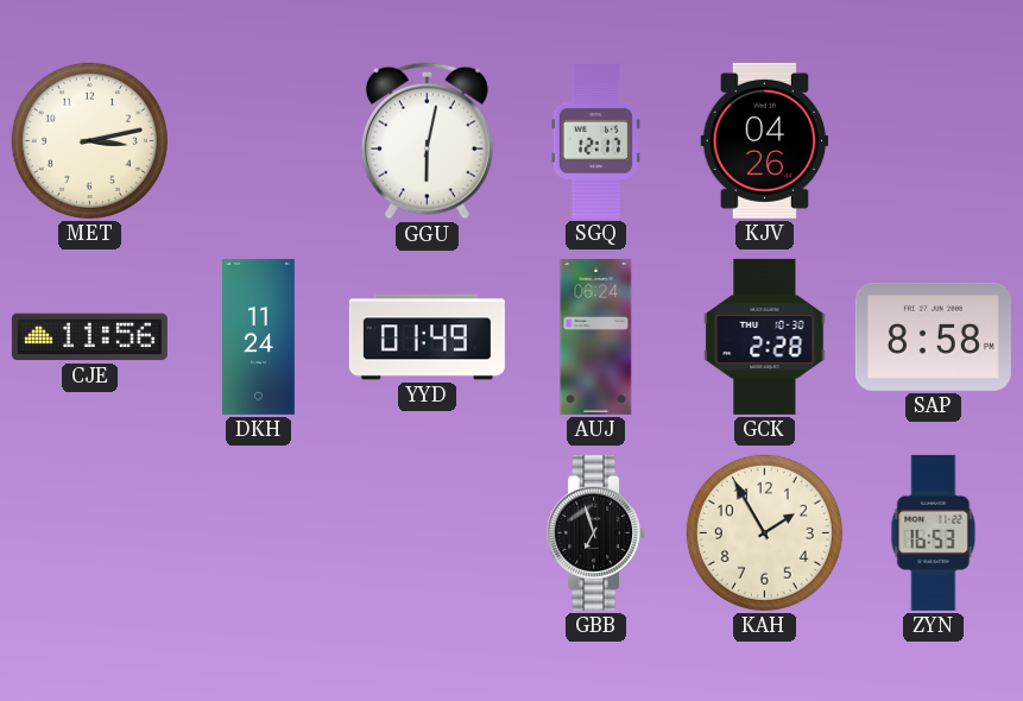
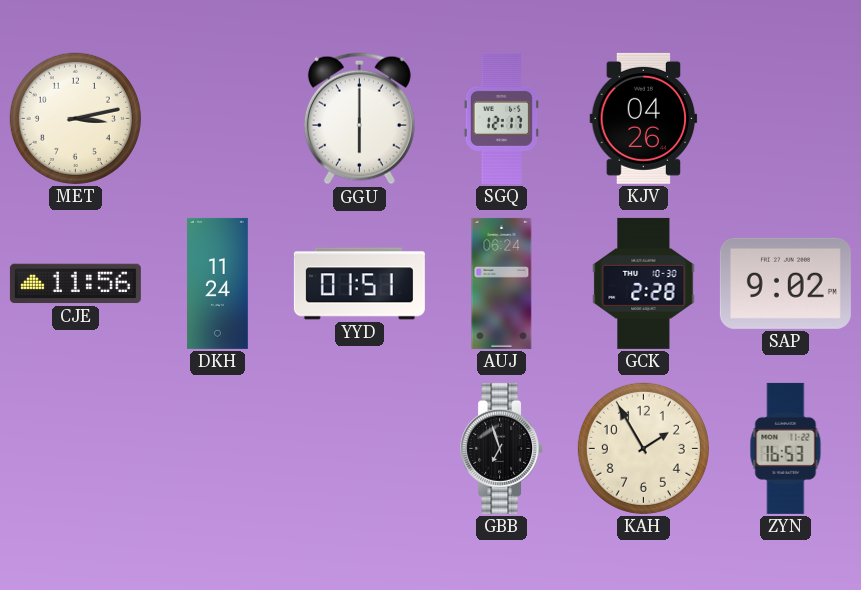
GGU: 6:02 -> 6:00
YYD: 01:49 -> 01:51
SAP: 8:58 -> 9:02
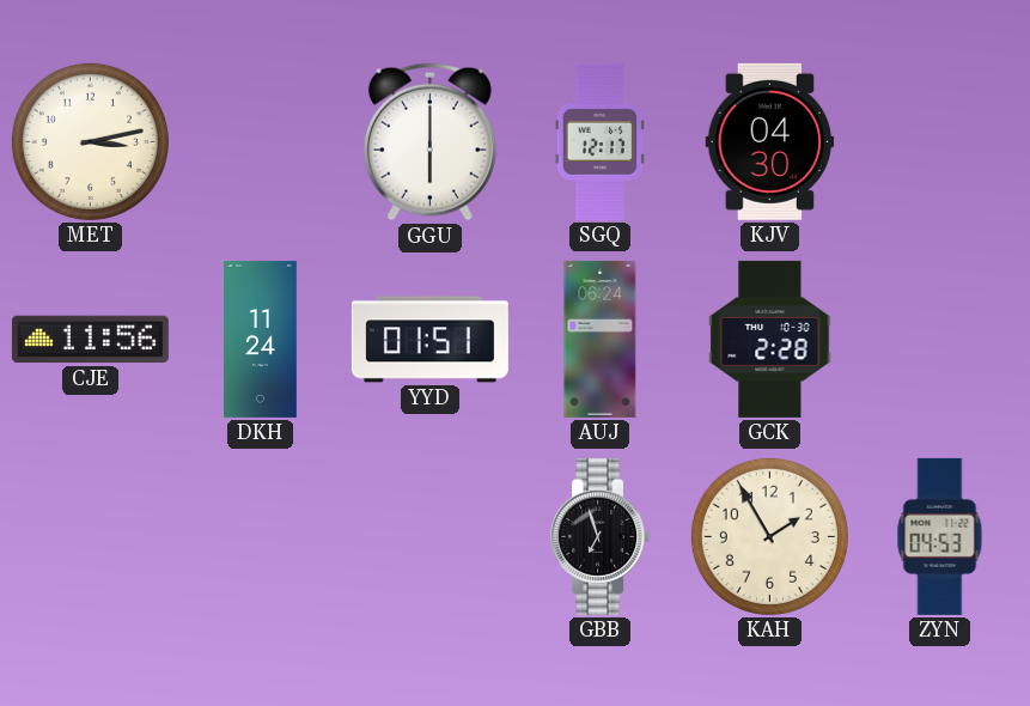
KJV: 04:26 -> 04:30
SAP: 9:02 -> none
ZYN: 16:53 -> 04:53
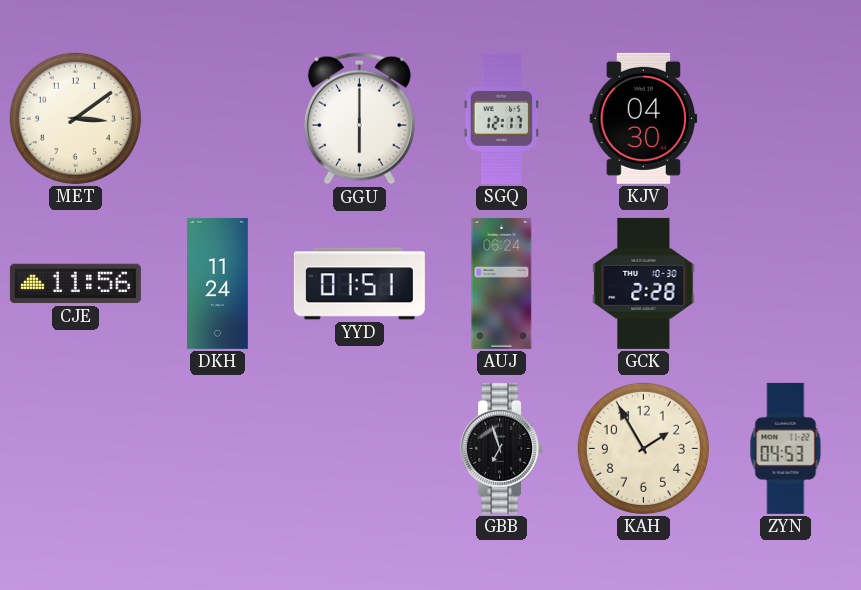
MET: 3:13 -> 3:09
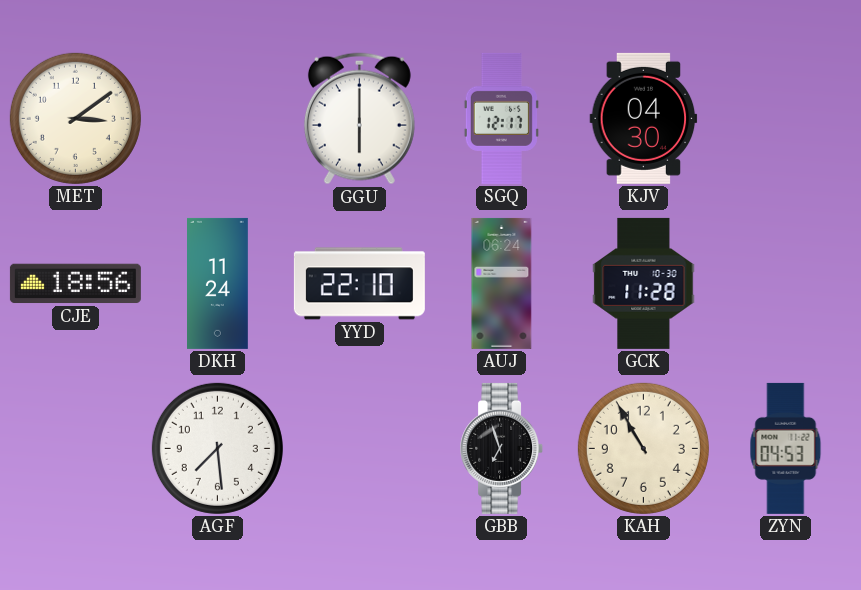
CJE: 11:56 -> 18:56
YYD: 01:51 -> 22:10
GCK: 2:28 -> 11:28
AGF: none -> 7:29
KAH: 1:55 -> 10:55
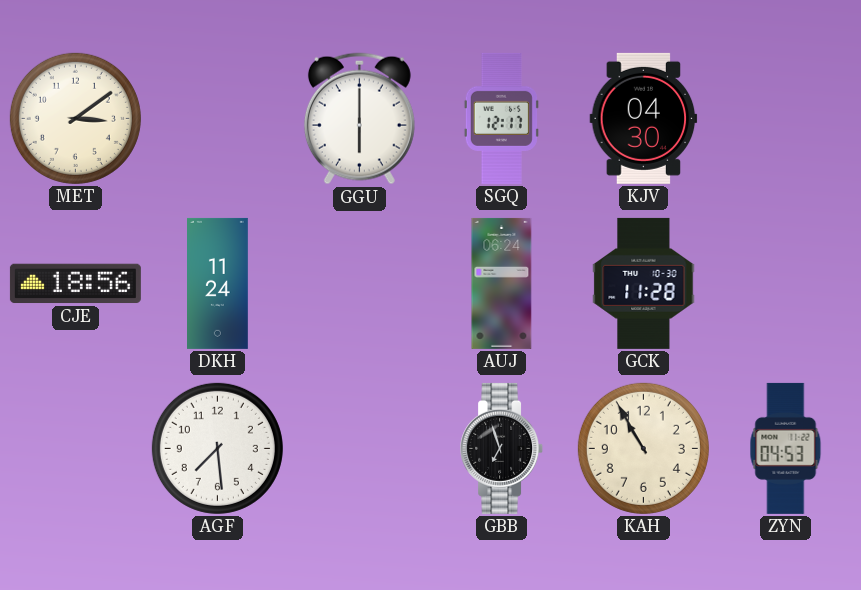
YYD: 22:10 -> none
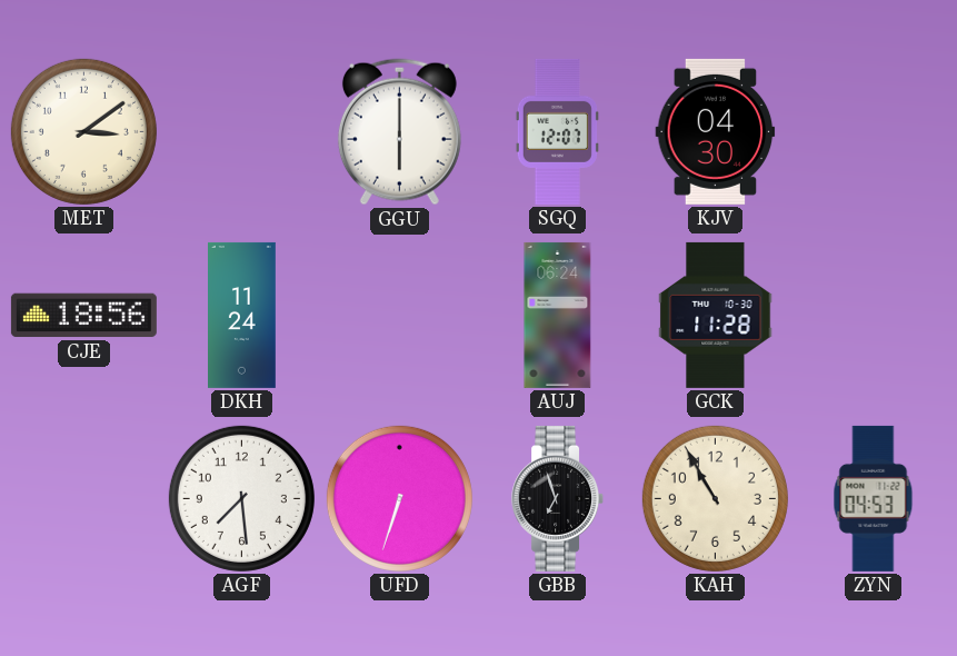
SGQ: 12:17 -> 12:07
UFD: none -> 6:33
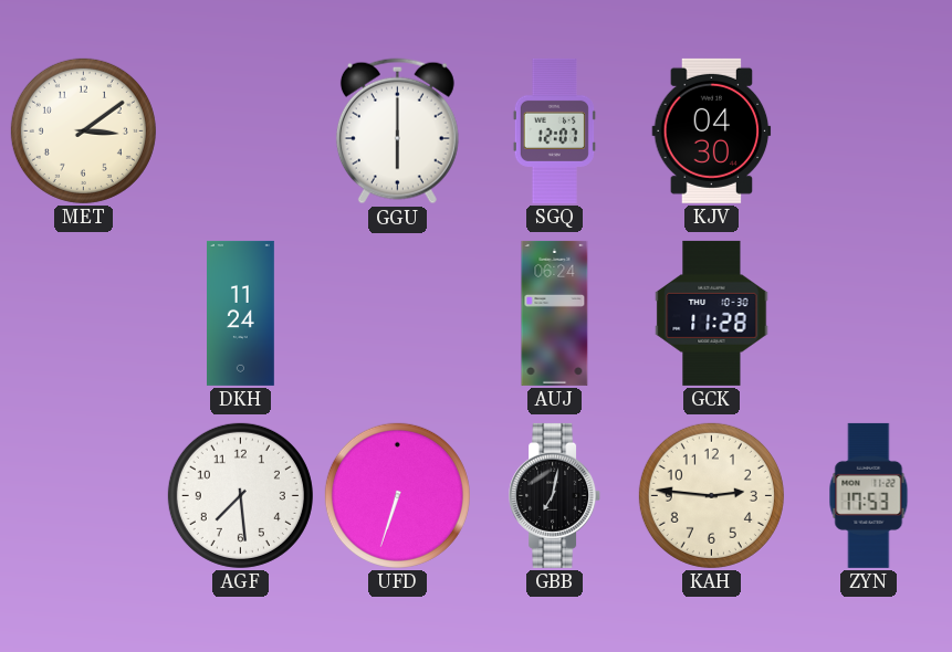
CJE: 18:56 -> none
GBB: 6:57 -> 7:02
KAH: 10:55 -> 2:46
ZYN: 04:53 -> 17:53
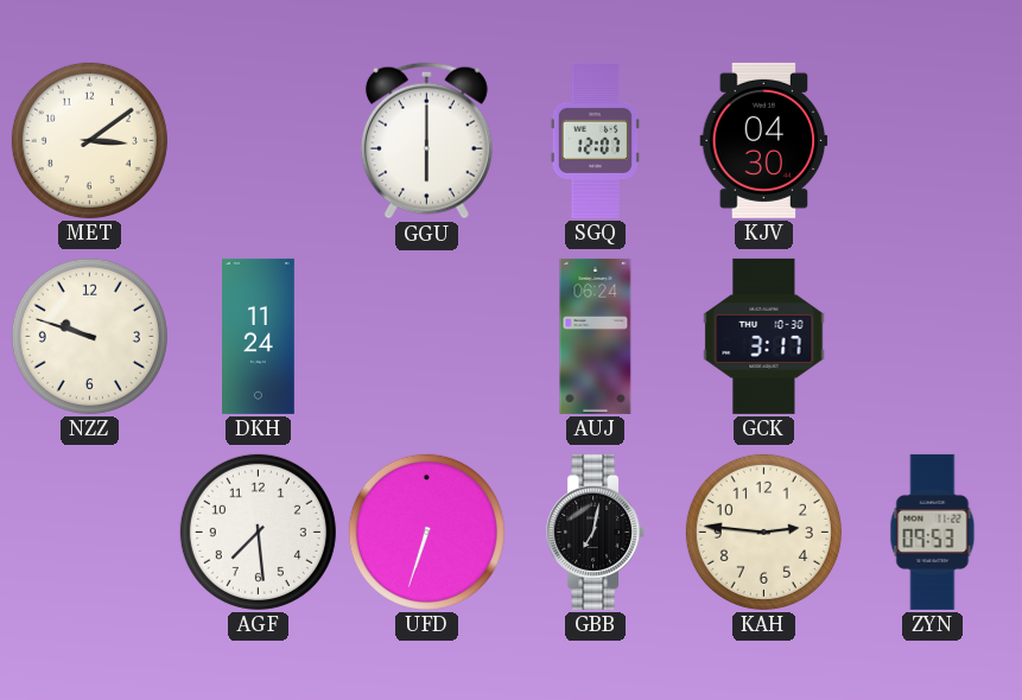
NZZ: none -> 9:48
GCK: 11:28 -> 3:17
ZYN: 17:53 -> 09:53
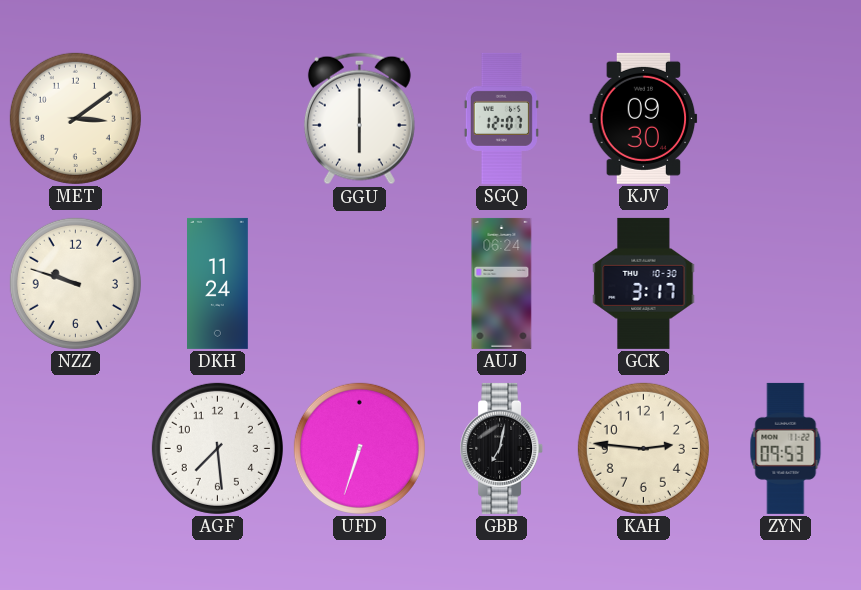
KJV: 04:30 -> 09:30
